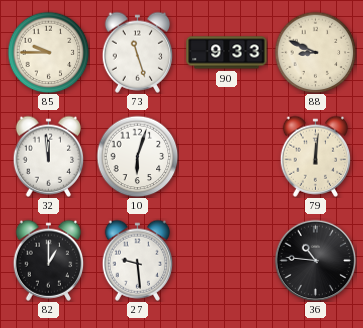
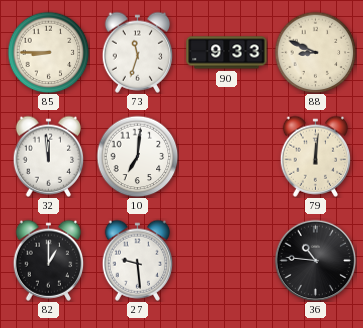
85: 9:45 -> 8:45
73: 11:27 -> 11:33
10: 6:03 -> 7:01
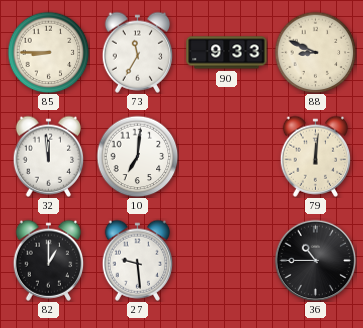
73: 11:33 -> 11:35
36: 10:46 -> 10:45
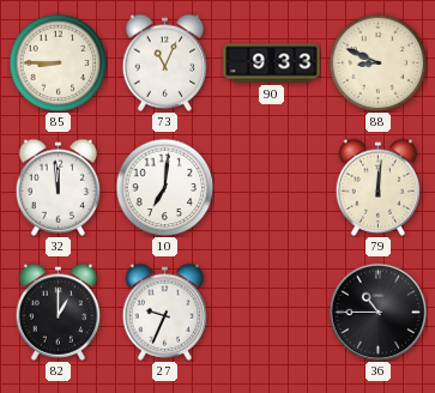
73: 11:35 -> 11:04
27: 9:29 -> 9:34
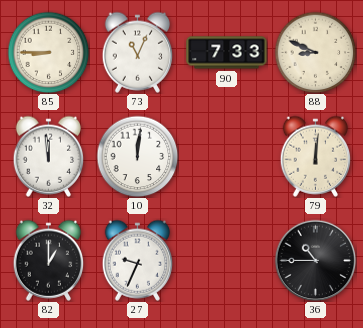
90: 9:33 -> 7:33
10: 7:01 -> 12:01
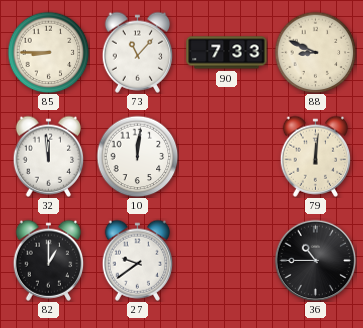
73: 11:04 -> 11:07
27: 9:34 -> 9:39
